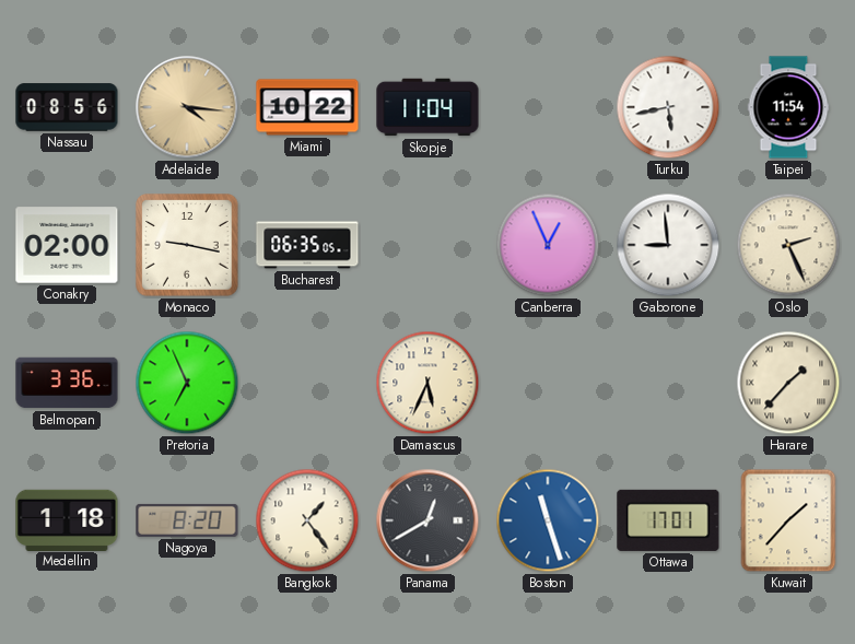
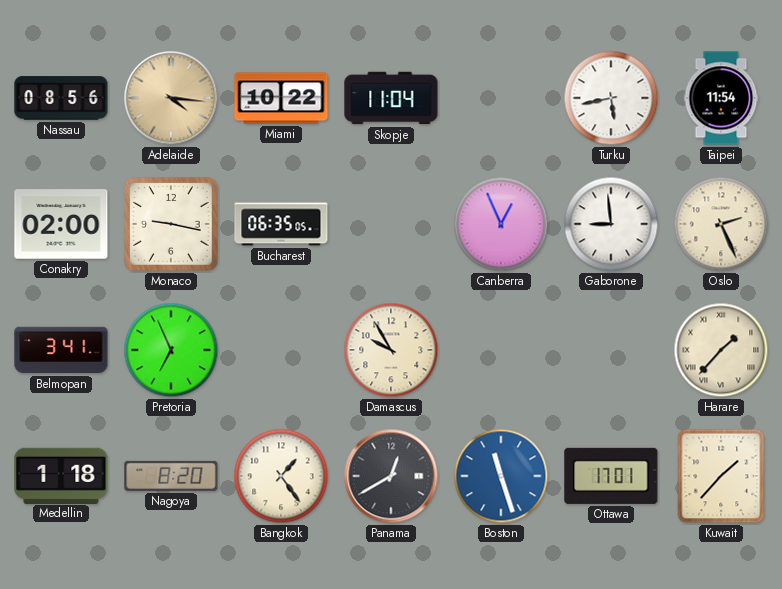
Belmopan: 3:36 -> 3:41
Damascus: 5:34 -> 9:55
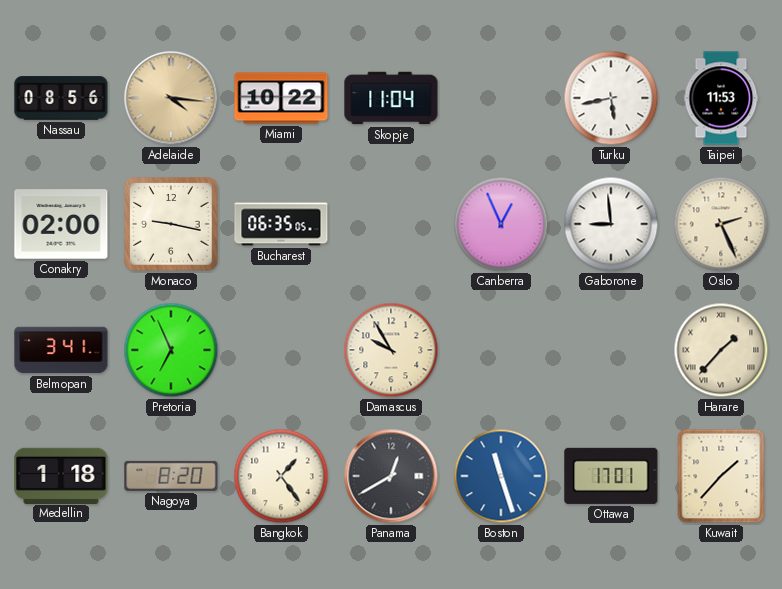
Taipei: 11:54 -> 11:53
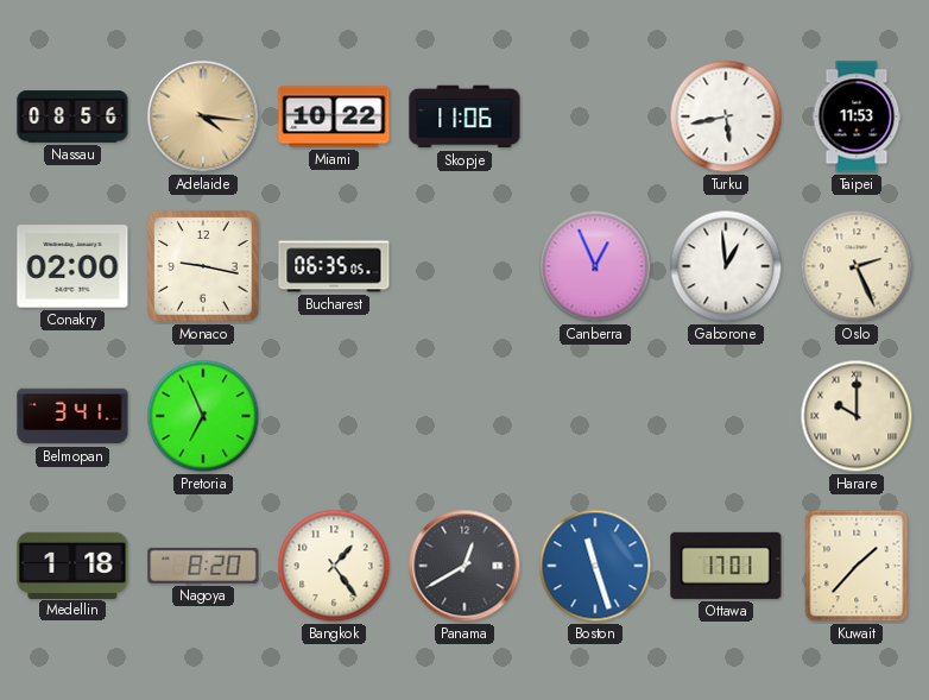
Skopje: 11:04 -> 11:06
Gaborone: 8:59 -> 12:59
Damascus: 9:55 -> none
Harare: 1:37 -> 10:00
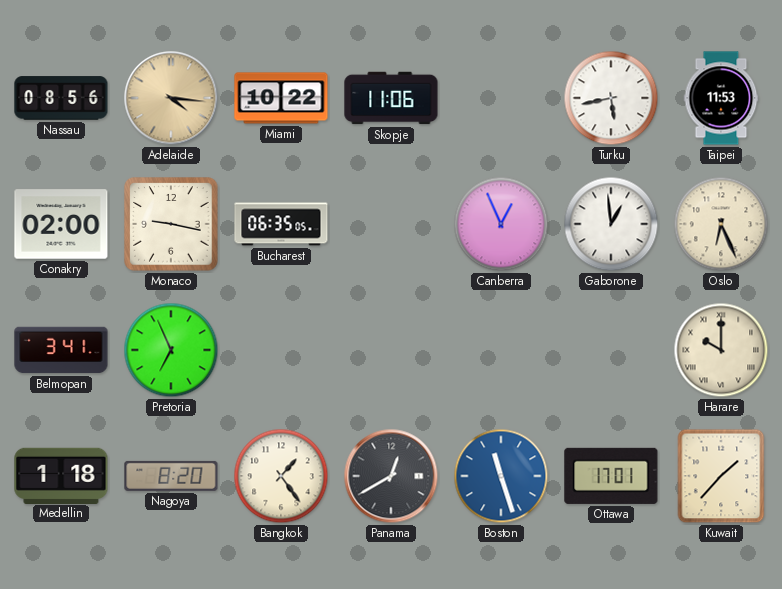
Oslo: 2:26 -> 6:26
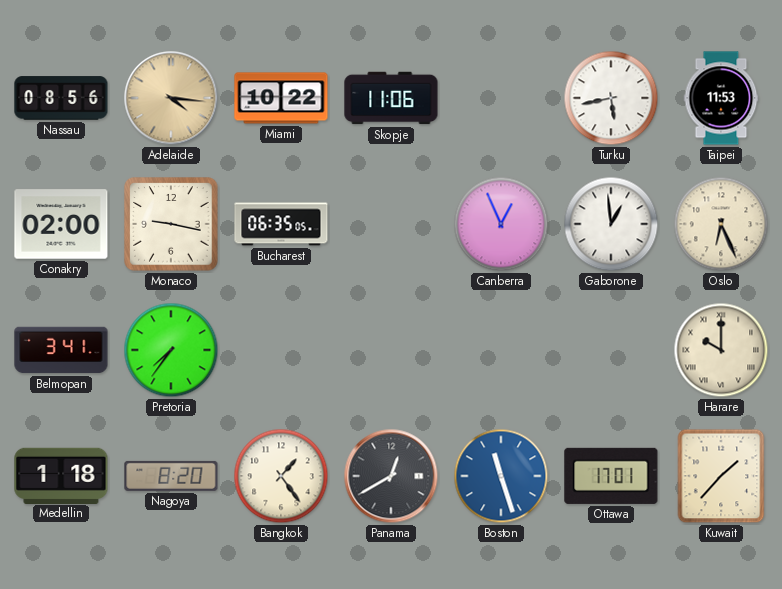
Pretoria: 6:56 -> 7:36
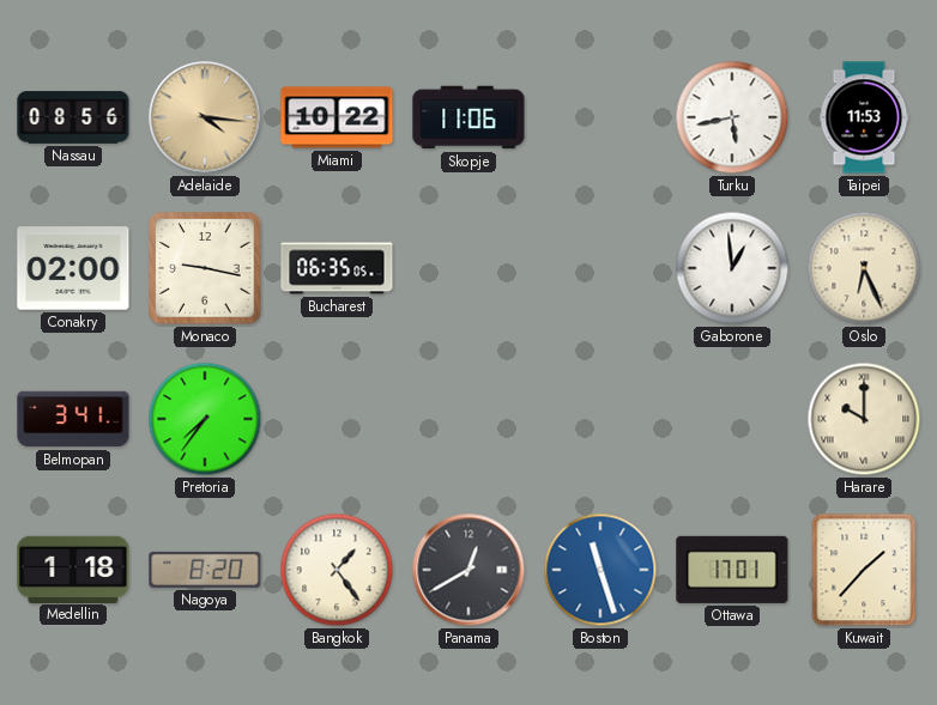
Canberra: 12:56 -> none
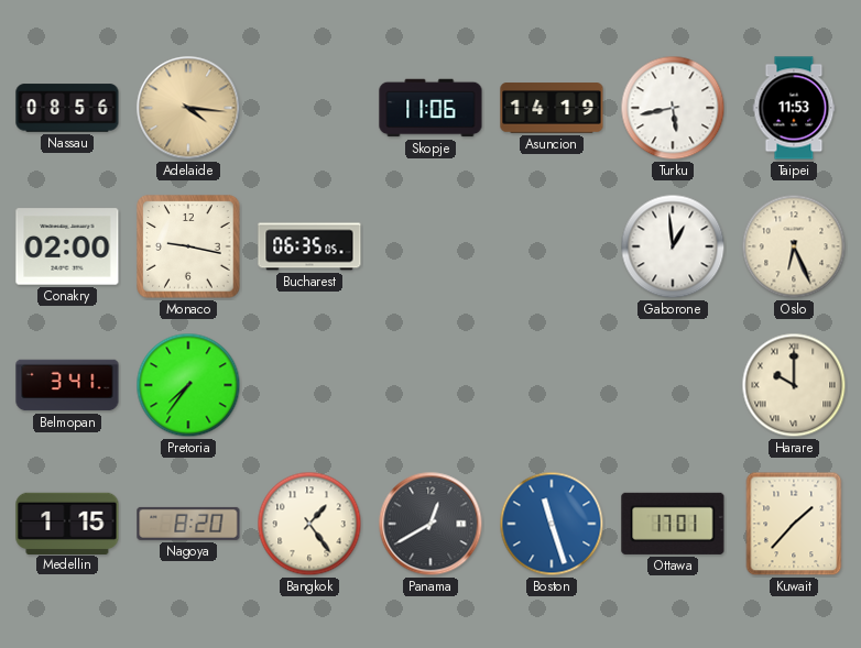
Miami: 10:22 -> none
Asuncion: none -> 14:19
Medellin: 1:18 -> 1:15
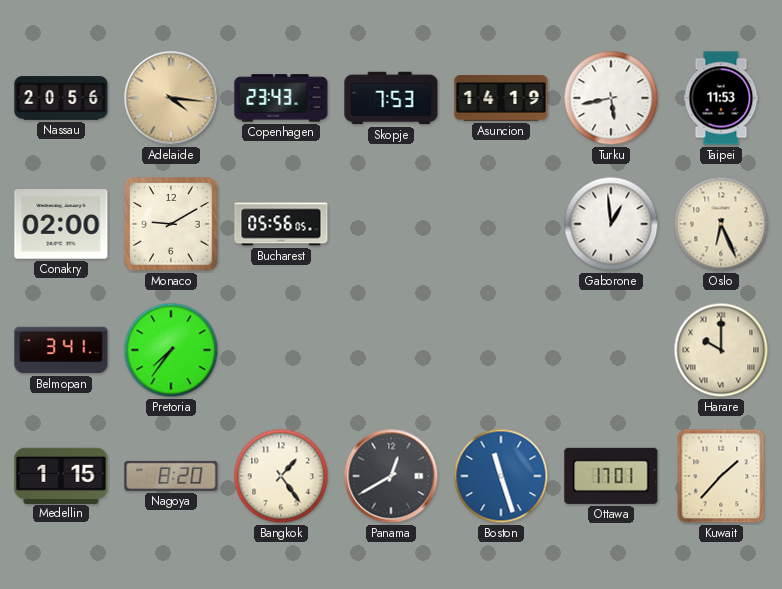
Nassau: 08:56 -> 20:56
Copenhagen: none -> 23:43
Skopje: 11:06 -> 7:53
Monaco: 9:17 -> 9:10
Bucharest: 06:35 -> 05:56
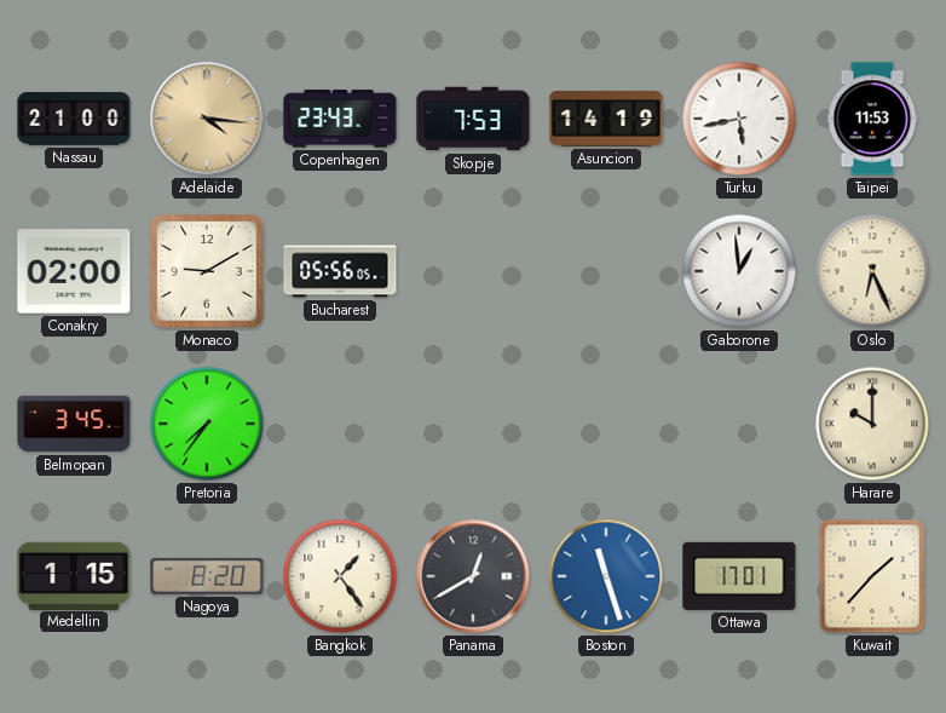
Nassau: 20:56 -> 21:00
Belmopan: 3:41 -> 3:45
